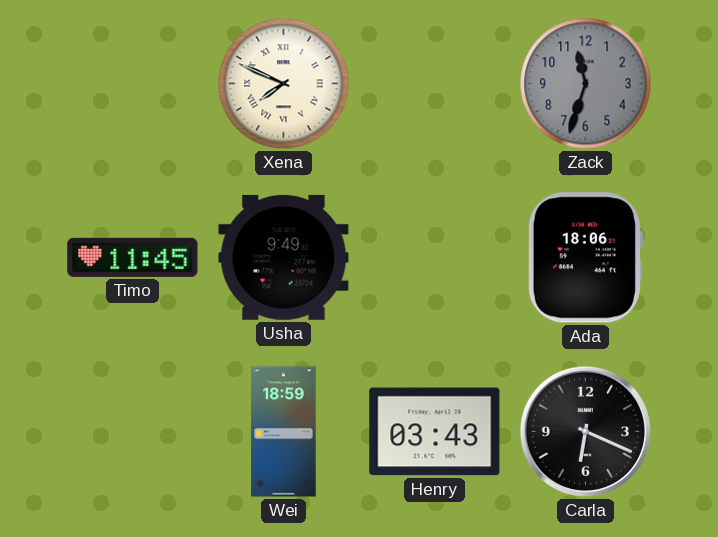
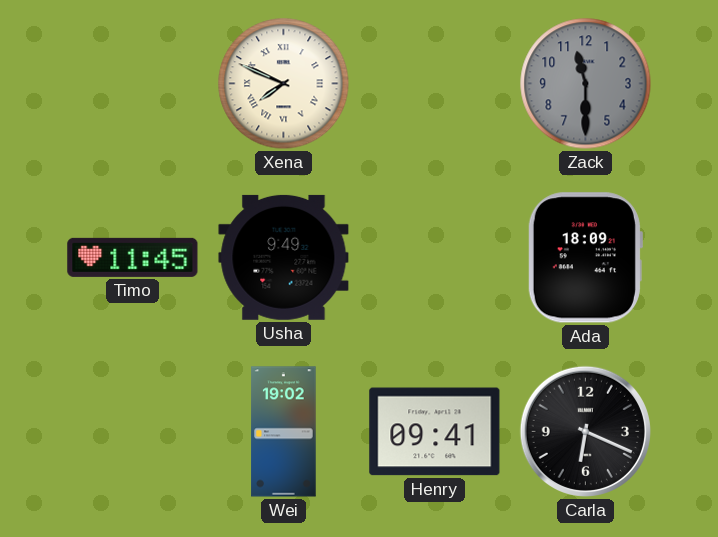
Zack: 11:33 -> 11:30
Ada: 18:06 -> 18:09
Wei: 18:59 -> 19:02
Henry: 03:43 -> 09:41
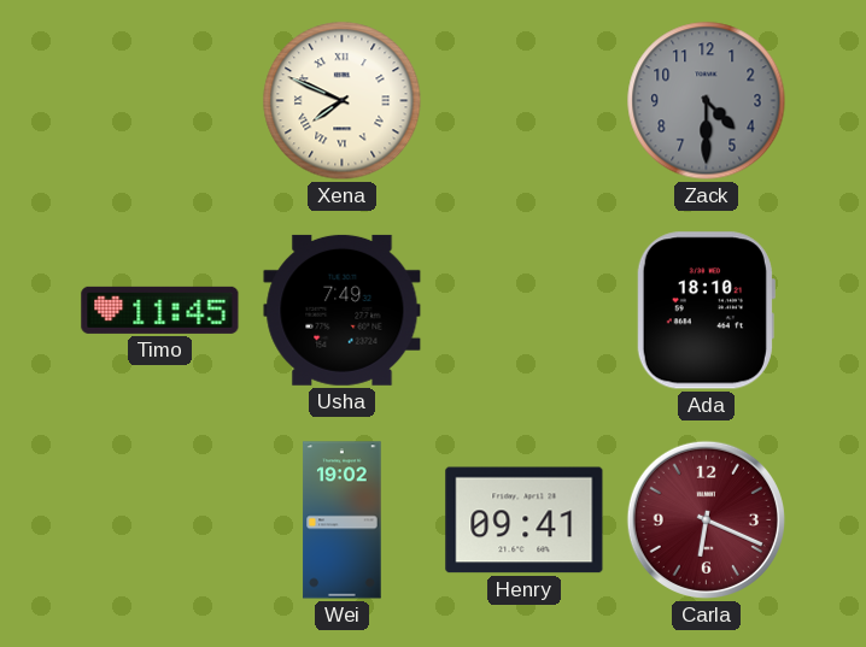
Zack: 11:30 -> 4:30
Usha: 9:49 -> 7:49
Ada: 18:09 -> 18:10
Carla dial: black -> burgundy
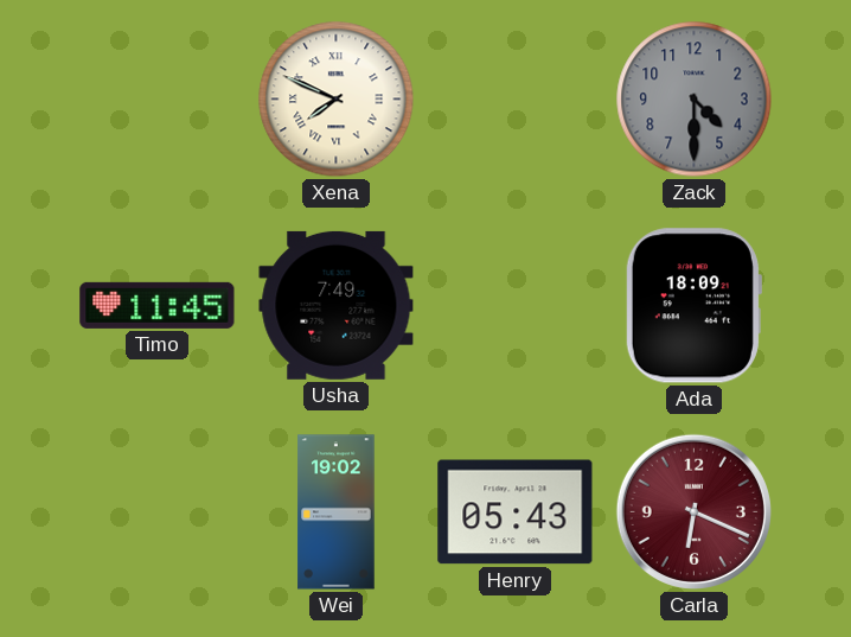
Ada: 18:10 -> 18:09
Henry: 09:41 -> 05:43
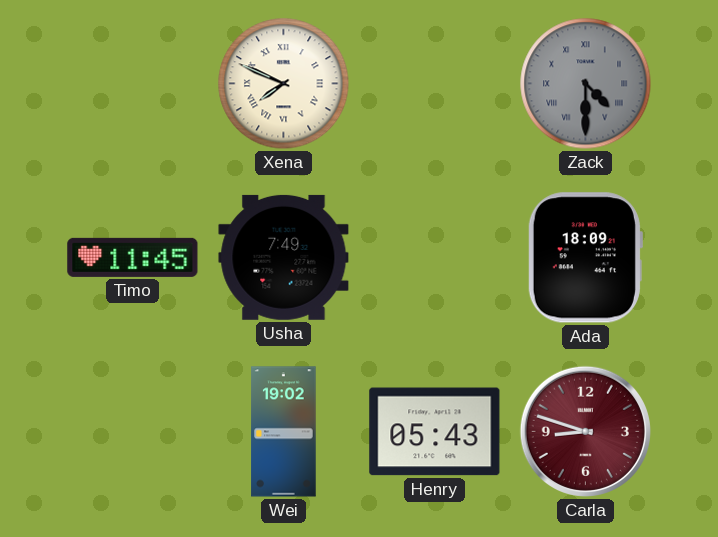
Zack numerals: Arabic -> Roman
Carla: 6:19 -> 8:48
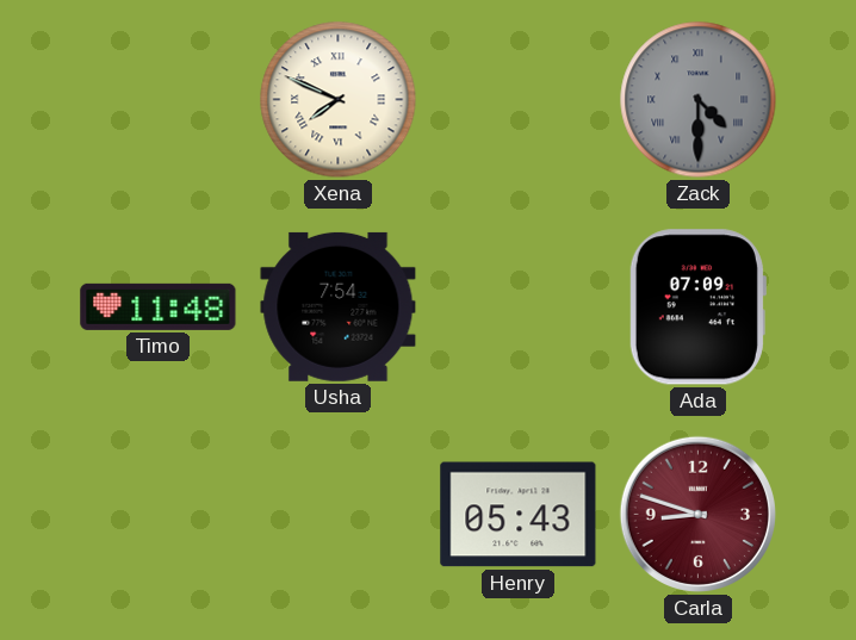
Timo: 11:45 -> 11:48
Usha: 7:49 -> 7:54
Ada: 18:09 -> 07:09
Wei: 19:02 -> none
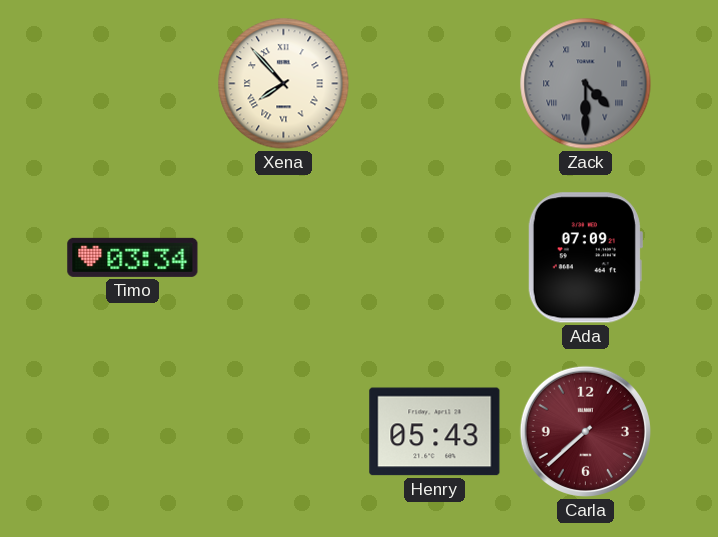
Xena: 7:49 -> 7:53
Timo: 11:48 -> 03:34
Usha: 7:54 -> none
Carla: 8:48 -> 7:38
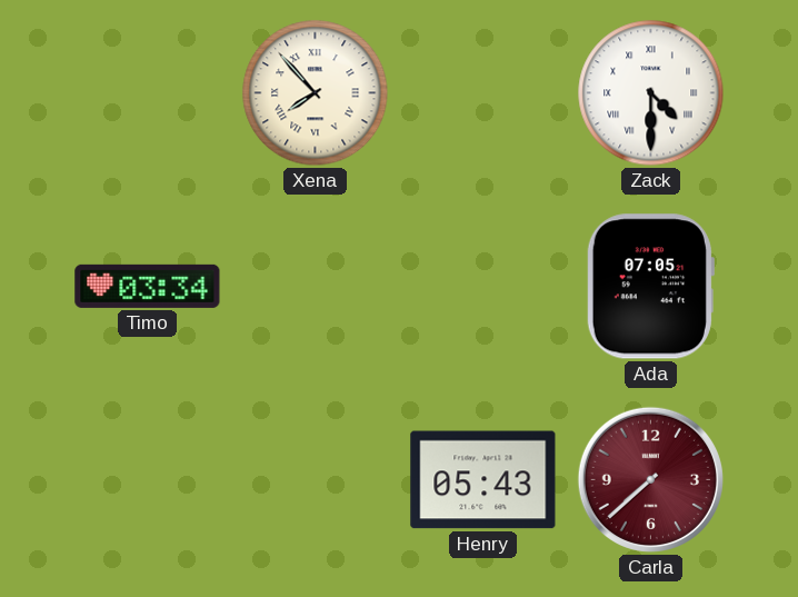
Zack dial: grey -> white
Ada: 07:09 -> 07:05
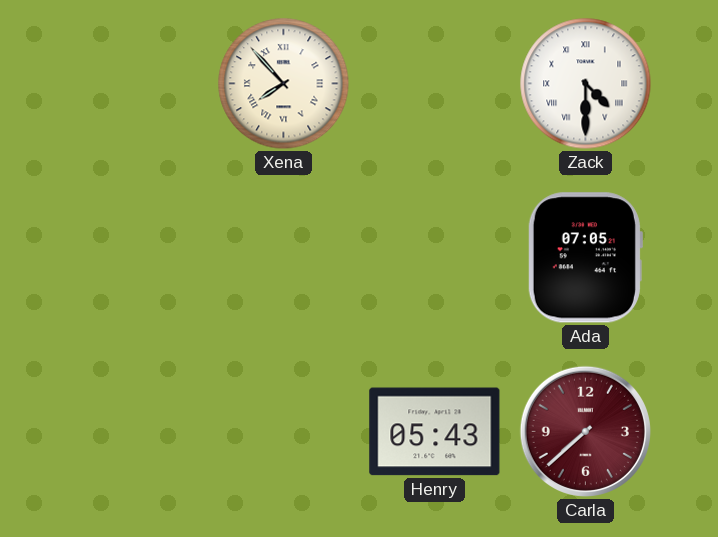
Timo: 03:34 -> none
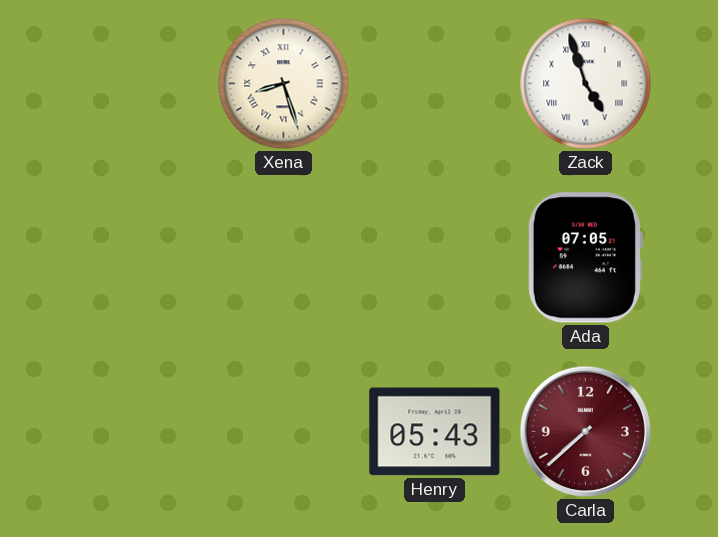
Xena: 7:53 -> 8:27
Zack: 4:30 -> 4:57
